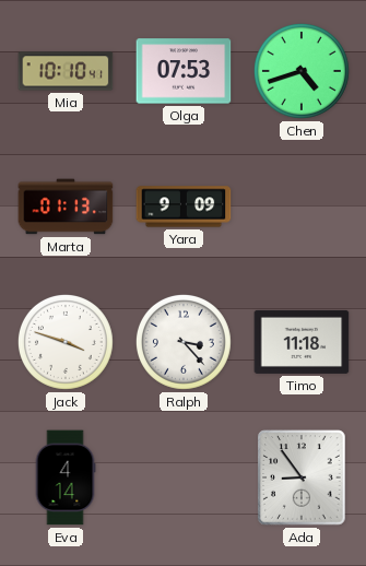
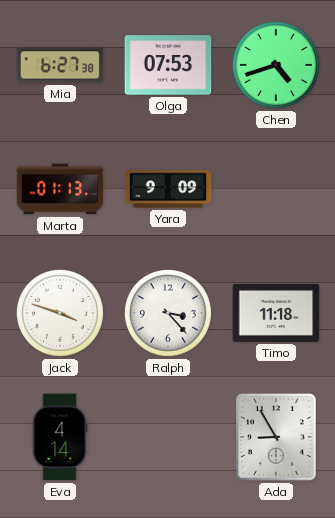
Mia: 10:10 -> 6:27
Ada: 8:54 -> 8:55
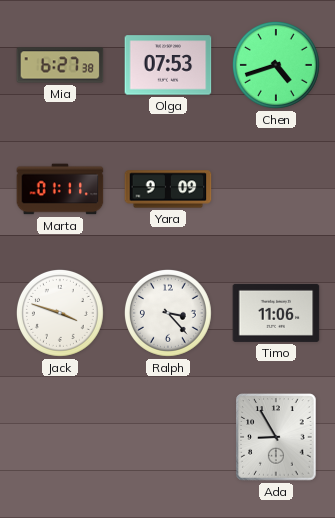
Marta: 01:13 -> 01:11
Timo: 11:18 -> 11:06
Eva: 4:14 -> none
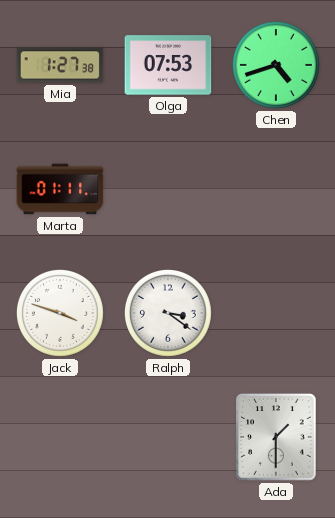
Mia: 6:27 -> 1:27
Yara: 9:09 -> none
Ralph: 3:23 -> 3:21
Timo: 11:06 -> none
Ada: 8:55 -> 1:30
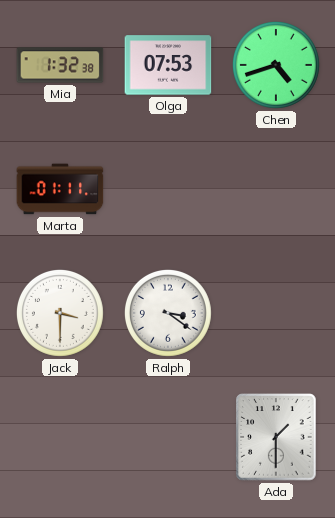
Mia: 1:27 -> 1:32
Jack: 3:48 -> 3:30
